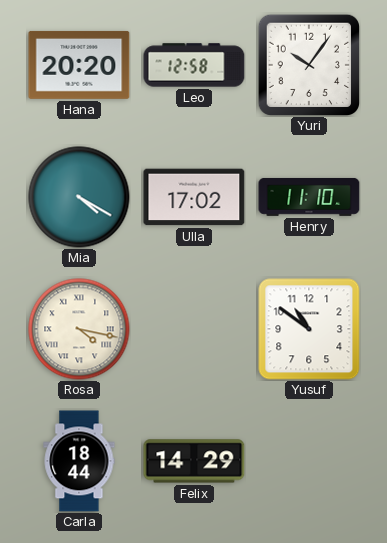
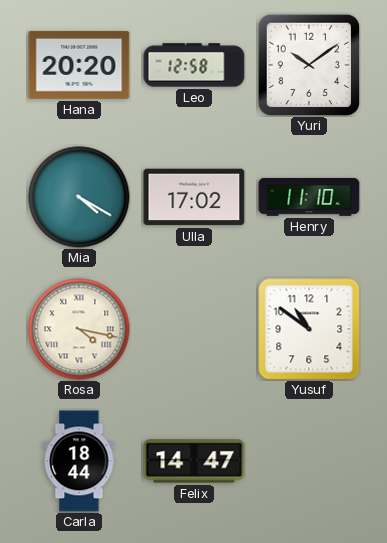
Yuri: 10:06 -> 10:09
Felix: 14:29 -> 14:47
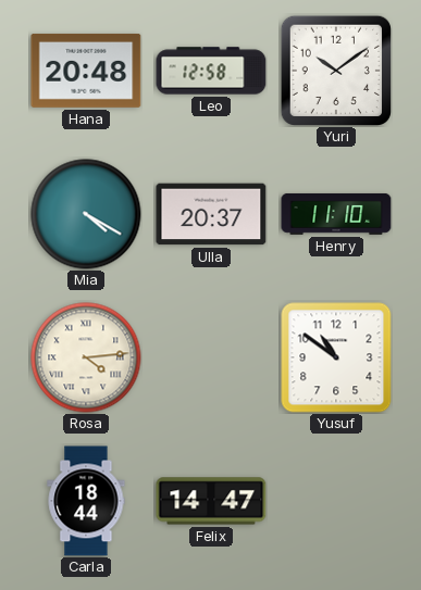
Hana: 20:20 -> 20:48
Ulla: 17:02 -> 20:37
Rosa: 4:17 -> 4:14
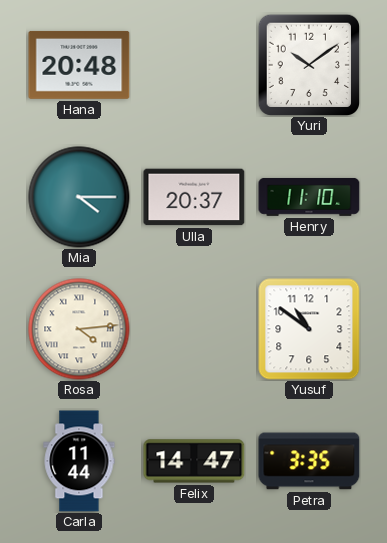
Leo: 12:58 -> none
Mia: 4:20 -> 4:15
Carla: 18:44 -> 11:44
Petra: none -> 3:35
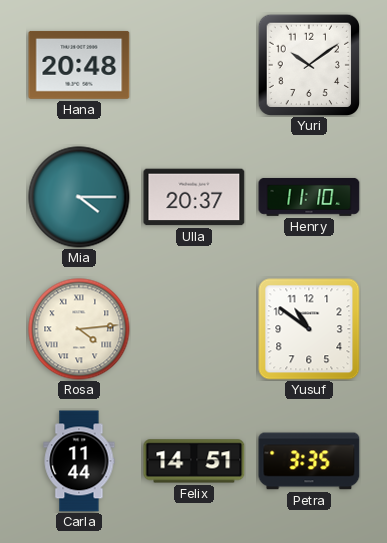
Felix: 14:47 -> 14:51
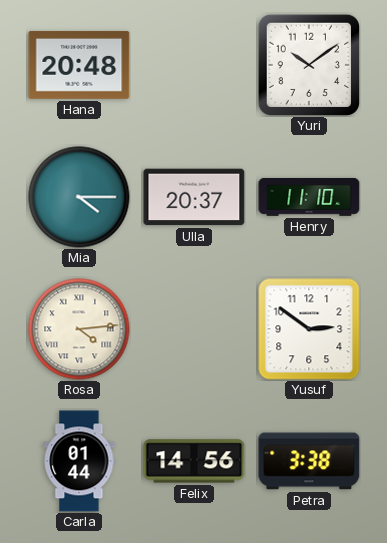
Yusuf: 10:51 -> 2:51
Carla: 11:44 -> 01:44
Felix: 14:51 -> 14:56
Petra: 3:35 -> 3:38
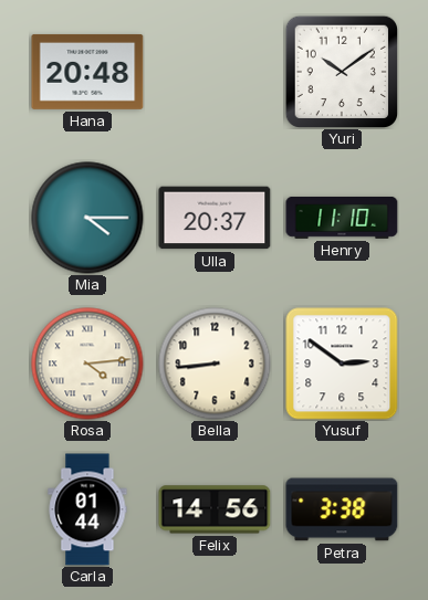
Bella: none -> 8:44
